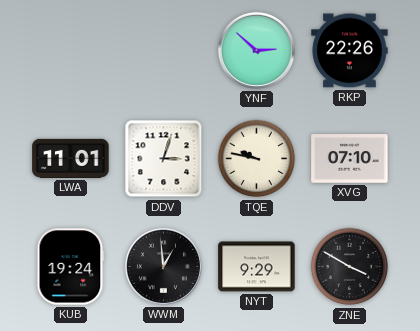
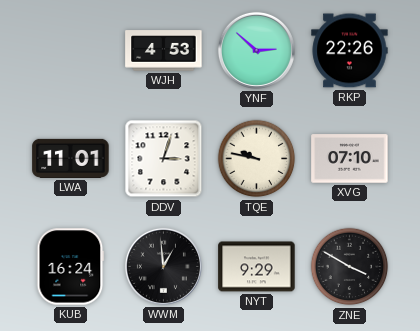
WJH: none -> 4:53
KUB: 19:24 -> 16:24
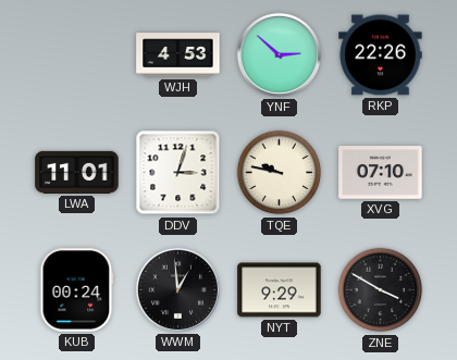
KUB: 16:24 -> 00:24
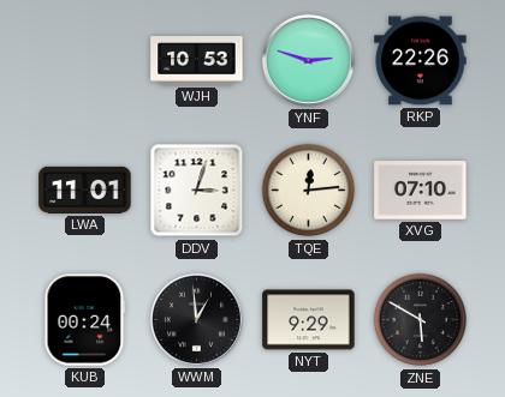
WJH: 4:53 -> 10:53
YNF: 2:52 -> 2:48
TQE: 9:47 -> 12:14
ZNE: 3:50 -> 5:50
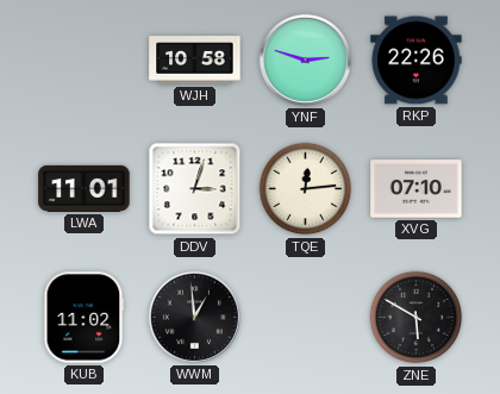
WJH: 10:53 -> 10:58
KUB: 00:24 -> 11:02
NYT: 9:29 -> none
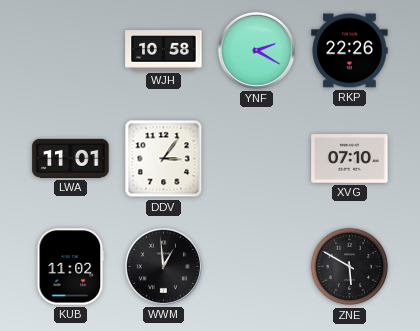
YNF: 2:48 -> 2:20
DDV: 3:03 -> 3:06
TQE: 12:14 -> none
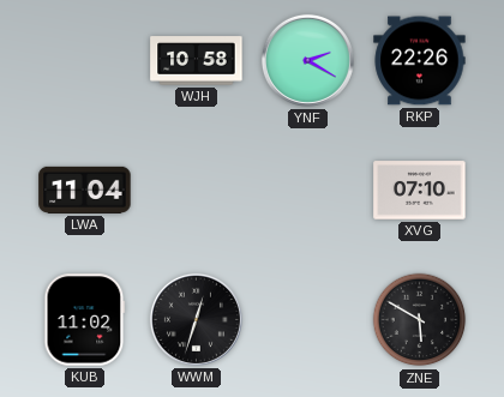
LWA: 11:01 -> 11:04
DDV: 3:06 -> none
WWM: 12:59 -> 12:33
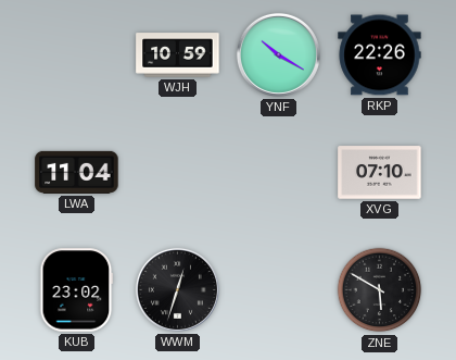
WJH: 10:58 -> 10:59
YNF: 2:20 -> 10:20
KUB: 11:02 -> 23:02
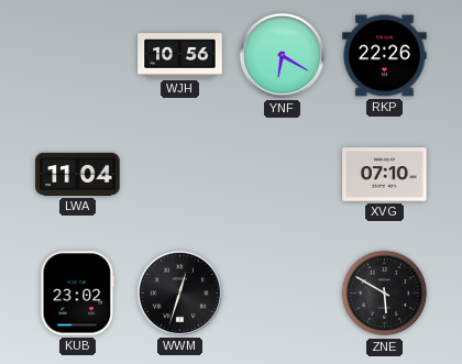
WJH: 10:59 -> 10:56
YNF: 10:20 -> 6:20
